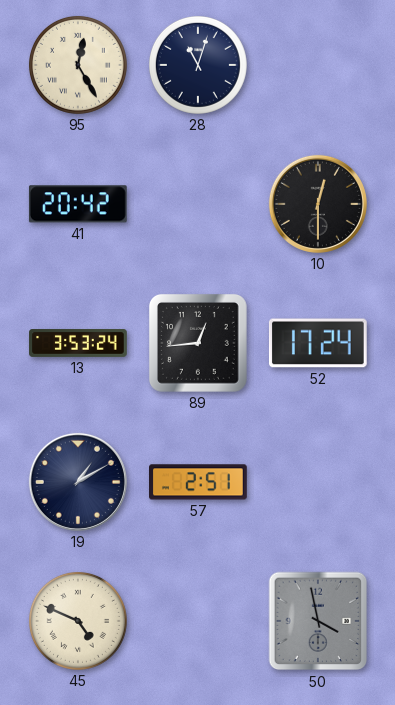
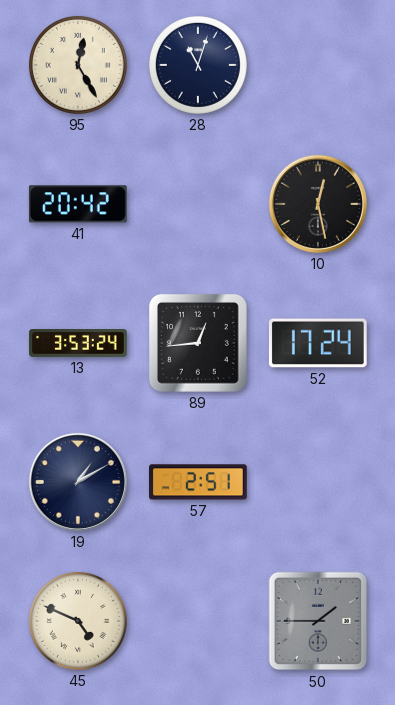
10: 12:30 -> 12:28
50: 3:58 -> 1:45
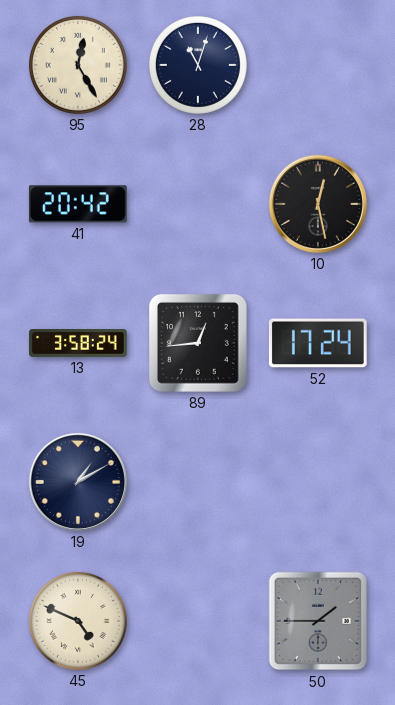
13: 3:53 -> 3:58
57: 2:51 -> none
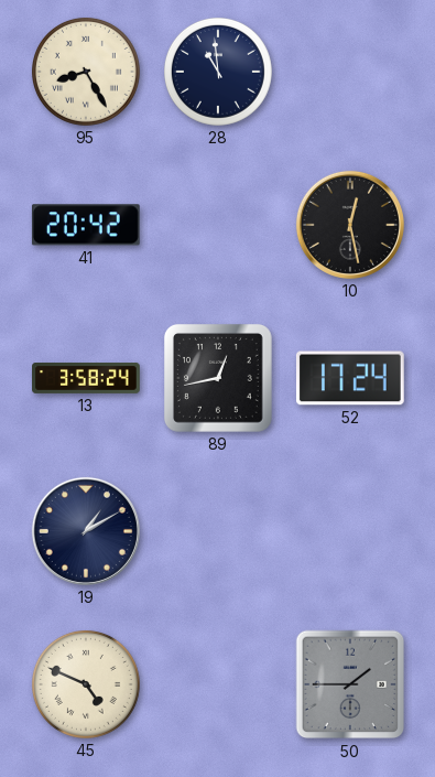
95: 12:25 -> 8:25
28: 11:03 -> 10:59
89: 12:44 -> 12:43
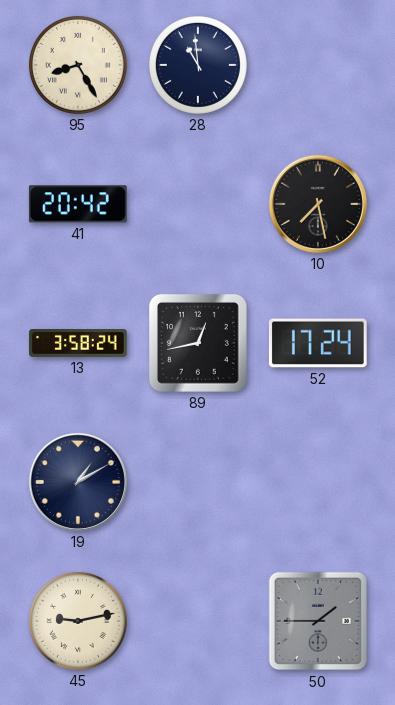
10: 12:28 -> 7:28
45: 4:49 -> 9:13
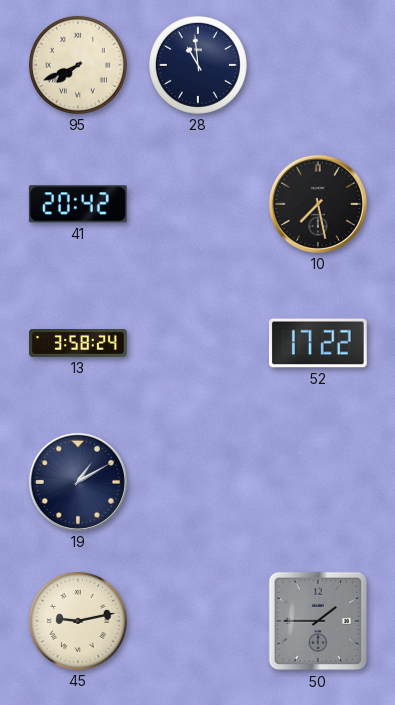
95: 8:25 -> 7:41
89: 12:43 -> none
52: 17:24 -> 17:22
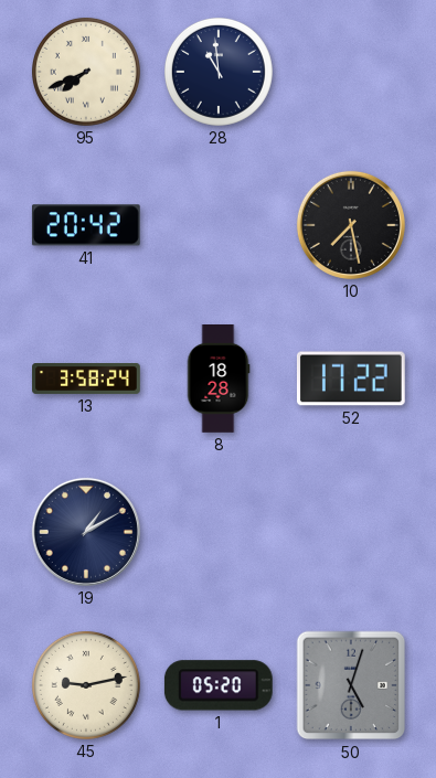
8: none -> 18:28
1: none -> 05:20
50: 1:45 -> 5:03
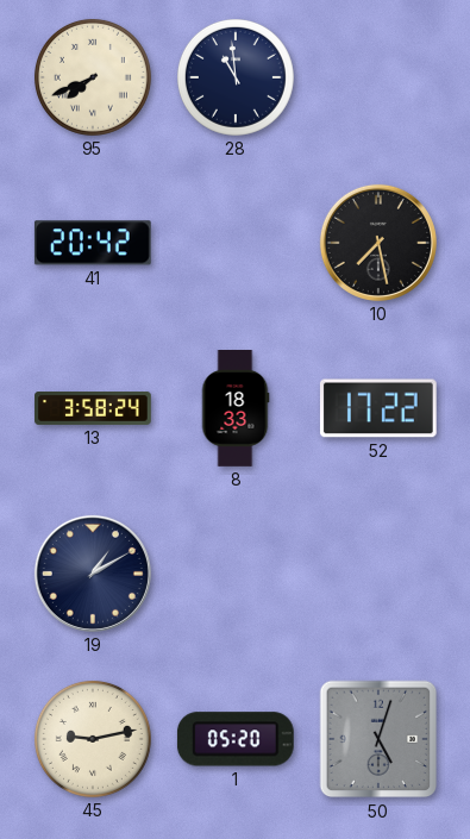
8: 18:28 -> 18:33
